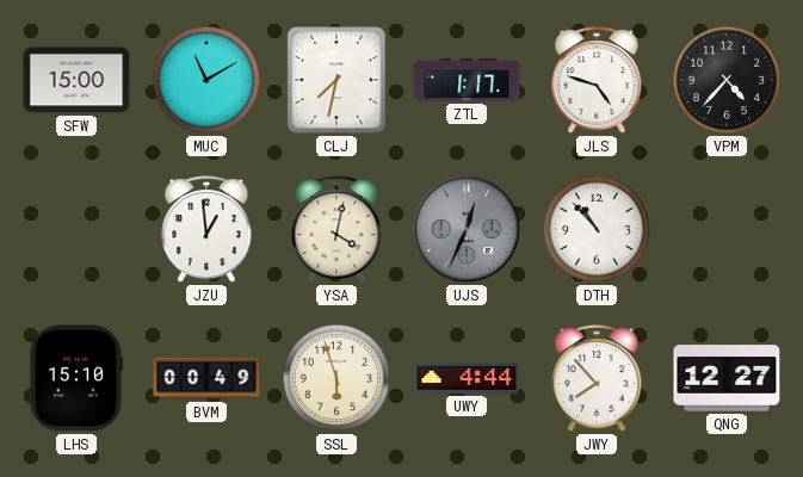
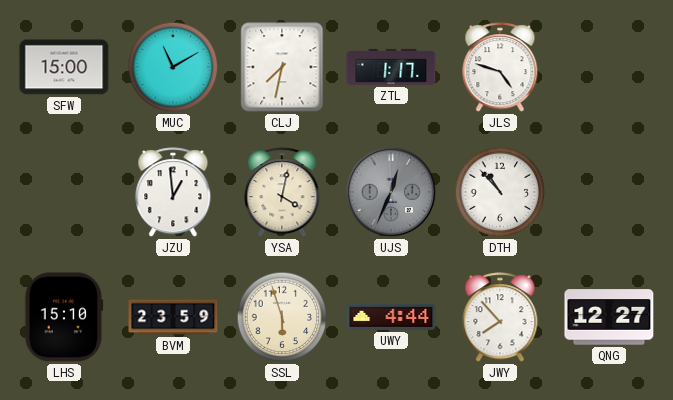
VPM: 4:37 -> none
BVM: 00:49 -> 23:59
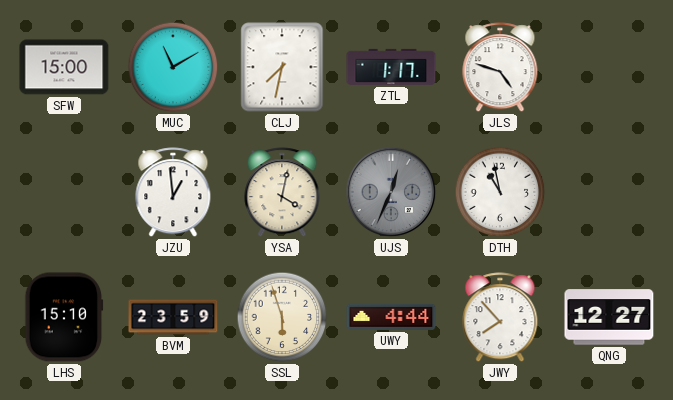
DTH: 10:53 -> 10:58
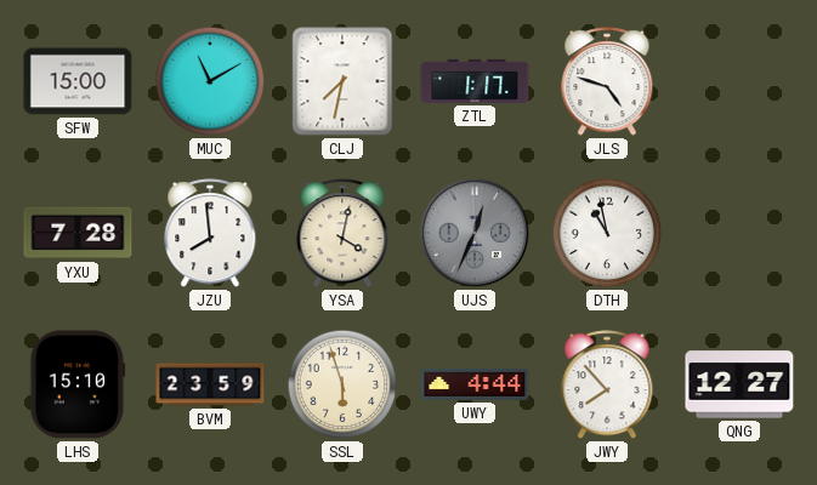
YXU: none -> 7:28
JZU: 12:59 -> 7:59
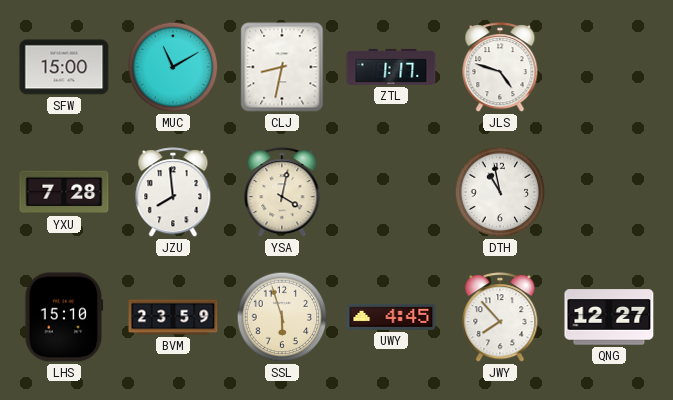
CLJ: 7:32 -> 8:32
UJS: 12:34 -> none
UWY: 4:44 -> 4:45
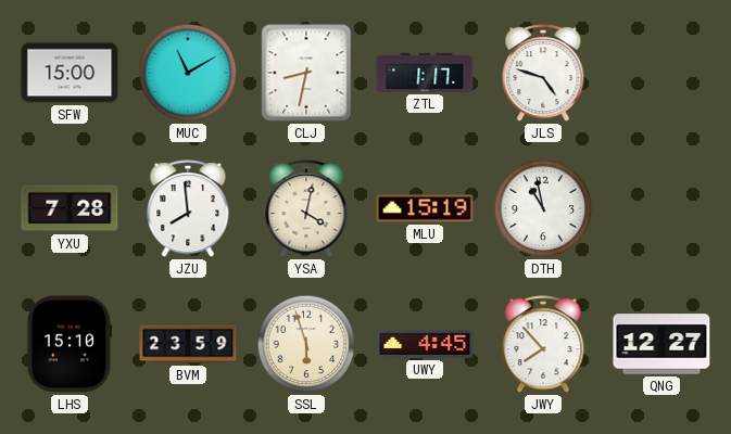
MLU: none -> 15:19
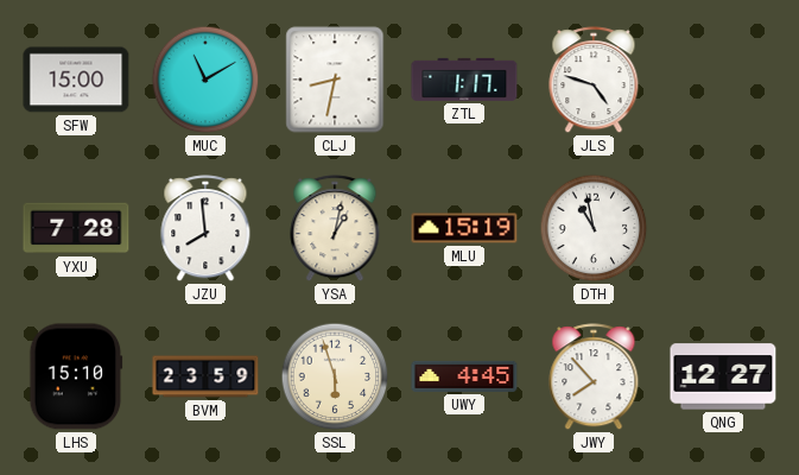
YSA: 4:02 -> 1:02
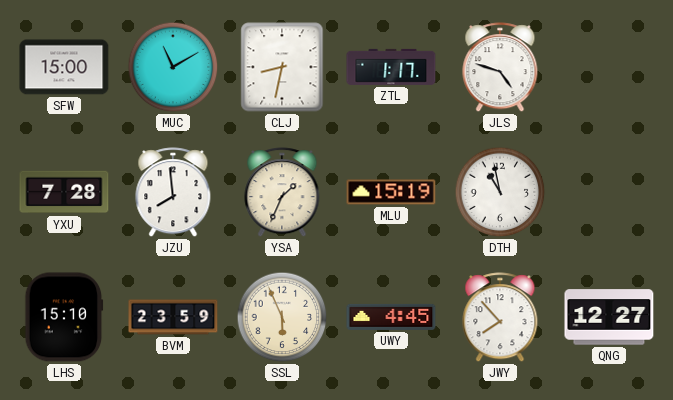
YSA: 1:02 -> 1:34
SSL: 5:57 -> 5:56
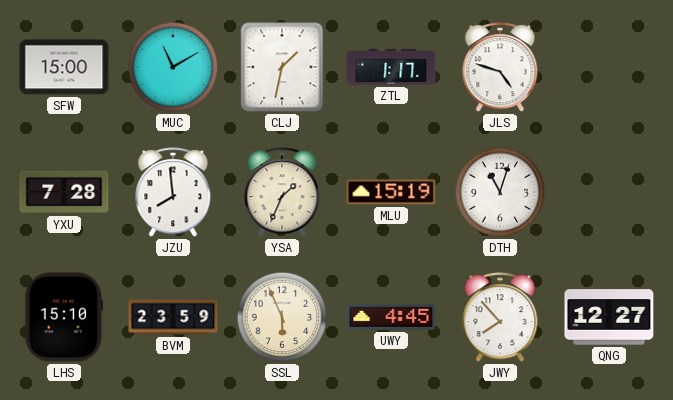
CLJ: 8:32 -> 1:32
DTH: 10:58 -> 11:03
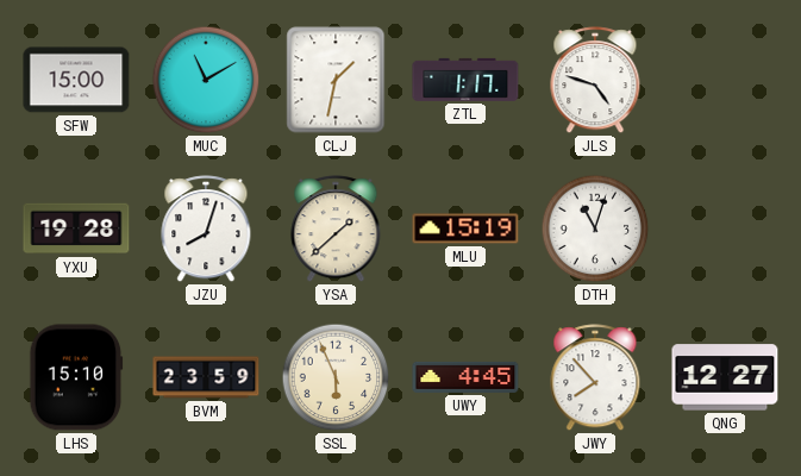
YXU: 7:28 -> 19:28
JZU: 7:59 -> 8:03
YSA: 1:34 -> 1:38
